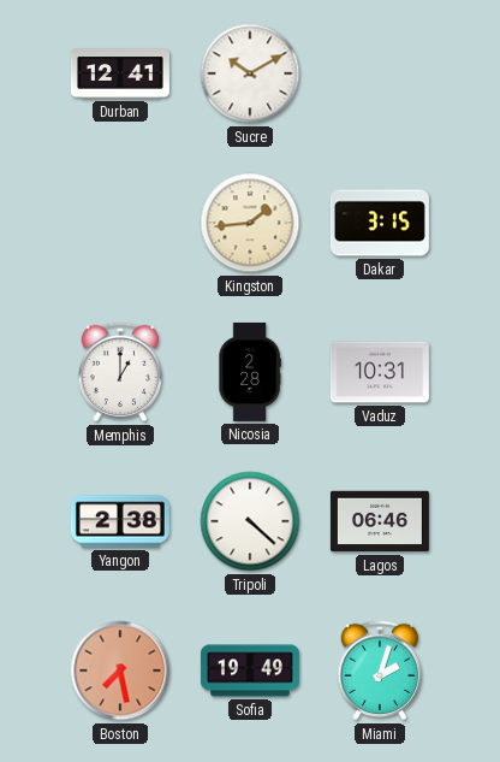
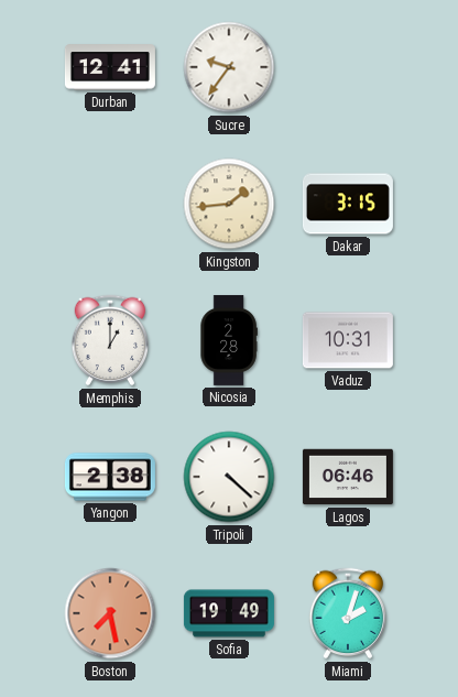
Sucre: 10:10 -> 9:36
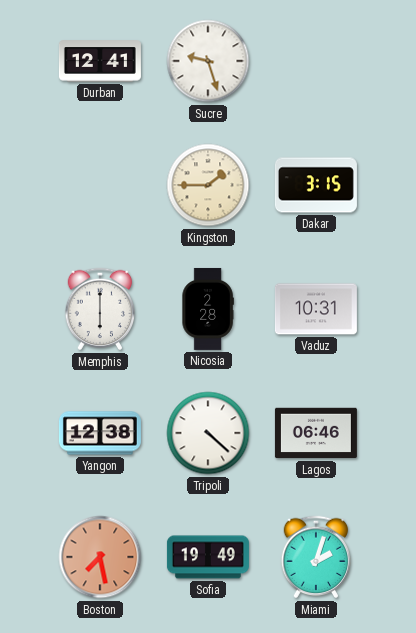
Sucre: 9:36 -> 9:27
Kingston: 1:44 -> 1:45
Memphis: 1:00 -> 6:00
Yangon: 2:38 -> 12:38
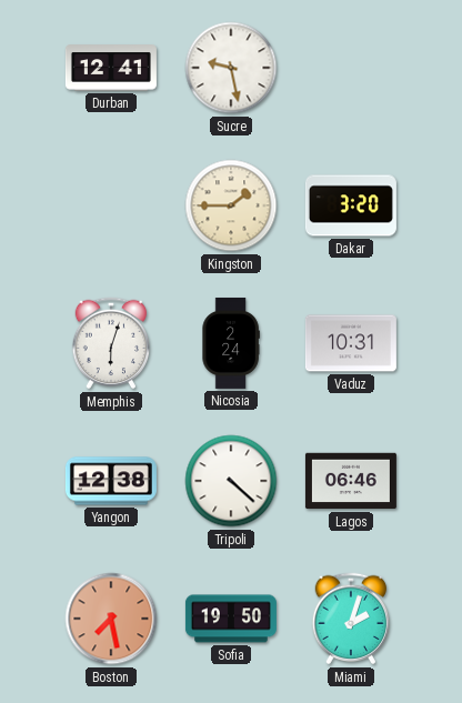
Sucre: 9:27 -> 9:28
Dakar: 3:15 -> 3:20
Memphis: 6:00 -> 6:03
Nicosia: 2:28 -> 2:24
Sofia: 19:49 -> 19:50
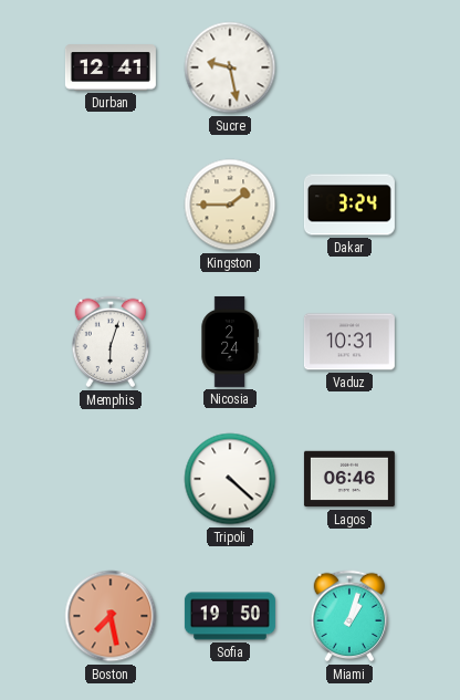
Dakar: 3:20 -> 3:24
Yangon: 12:38 -> none
Miami: 2:03 -> 1:03
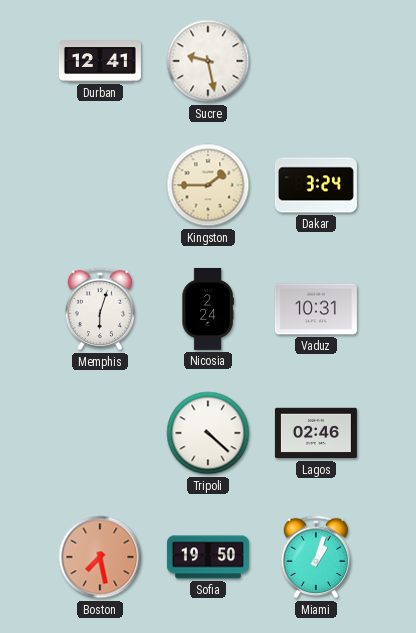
Lagos: 06:46 -> 02:46
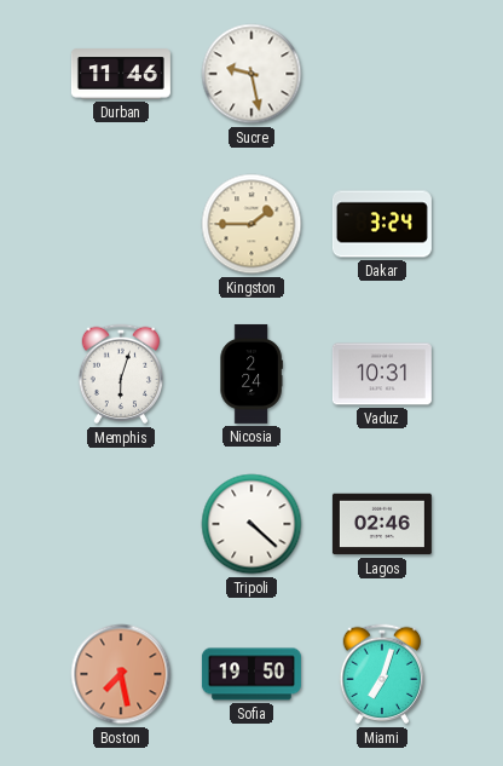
Durban: 12:41 -> 11:46
Miami: 1:03 -> 7:03
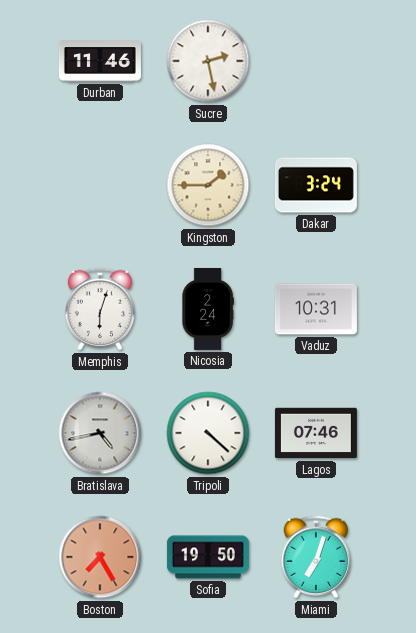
Sucre: 9:28 -> 2:28
Bratislava: none -> 4:43
Lagos: 02:46 -> 07:46
Boston: 7:28 -> 7:25
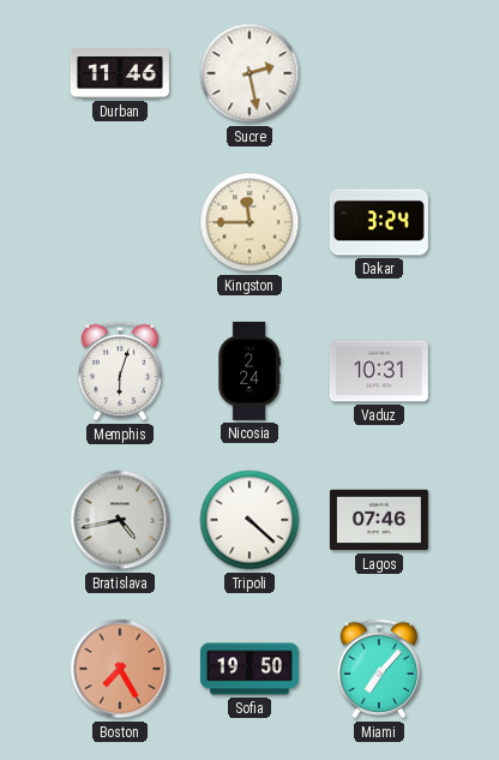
Kingston: 1:45 -> 11:45
Miami: 7:03 -> 7:07
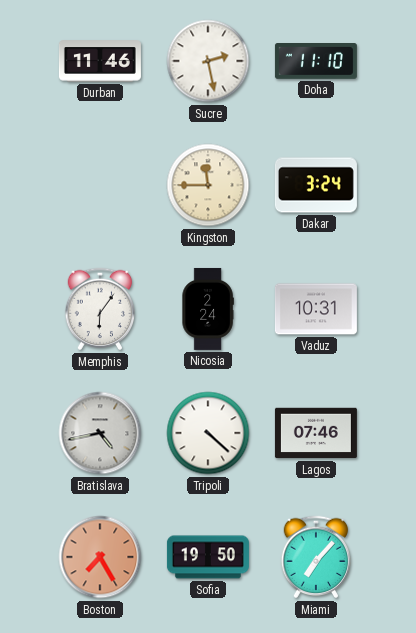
Doha: none -> 11:10
Memphis: 6:03 -> 6:06
